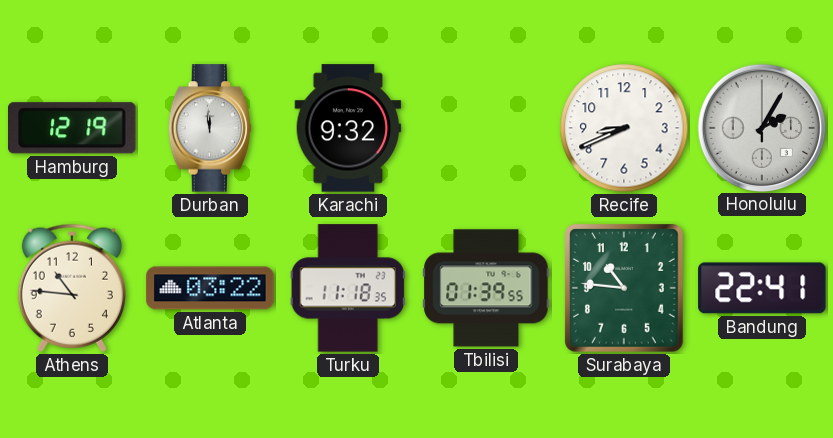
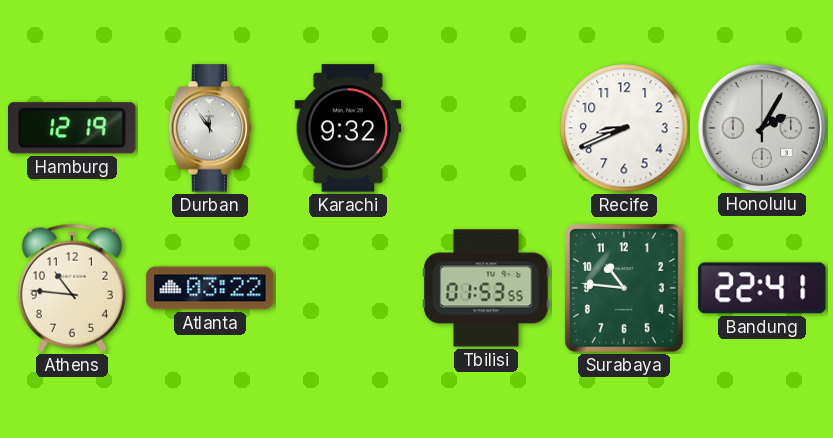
Durban: 11:59 -> 11:54
Turku: 11:18 -> none
Tbilisi: 01:39 -> 01:53
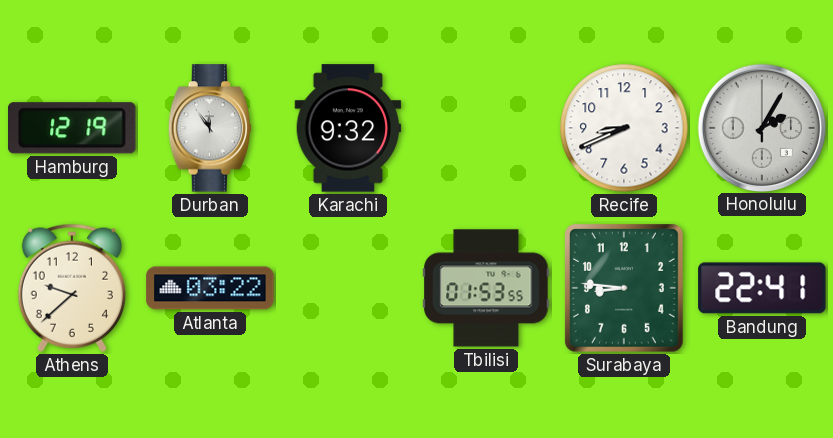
Athens: 10:46 -> 9:38
Surabaya: 10:46 -> 8:46
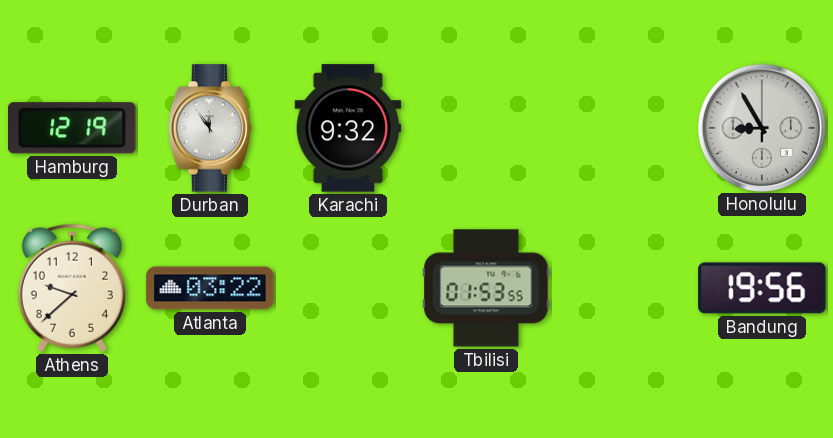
Recife: 8:41 -> none
Honolulu: 2:05 -> 8:55
Surabaya: 8:46 -> none
Bandung: 22:41 -> 19:56
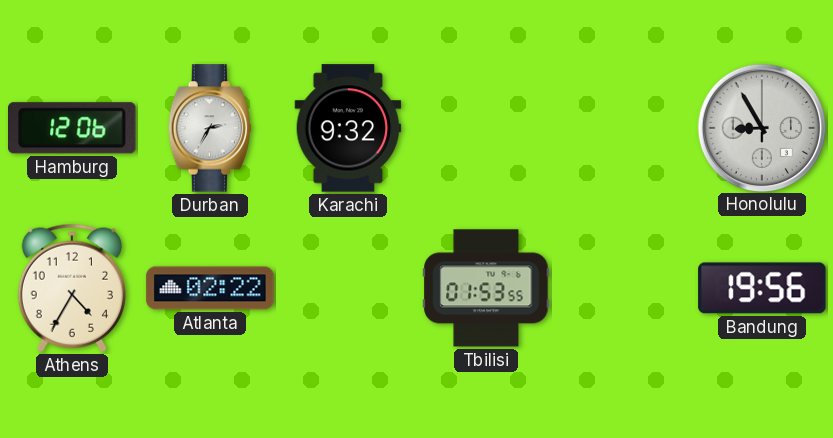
Hamburg: 12:19 -> 12:06
Durban: 11:54 -> 2:35
Athens: 9:38 -> 4:35
Atlanta: 03:22 -> 02:22
